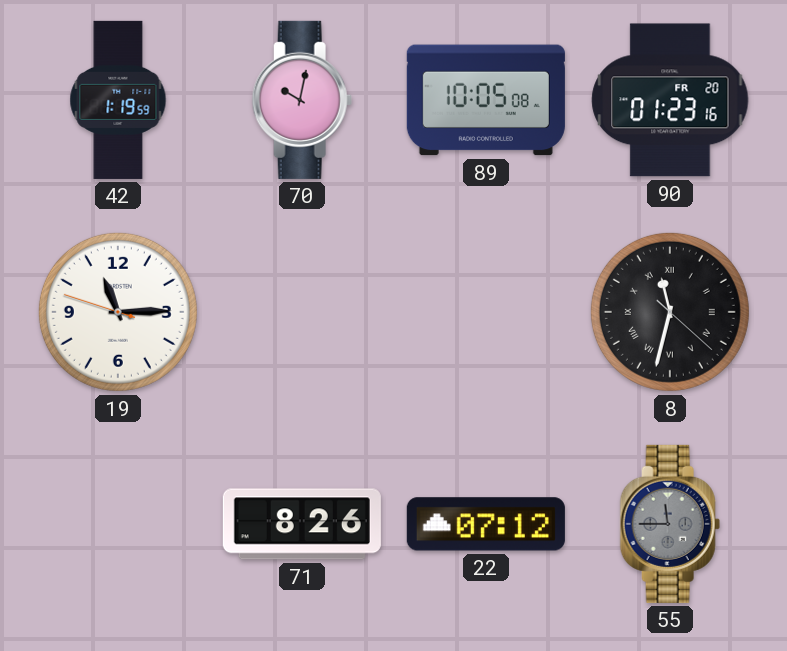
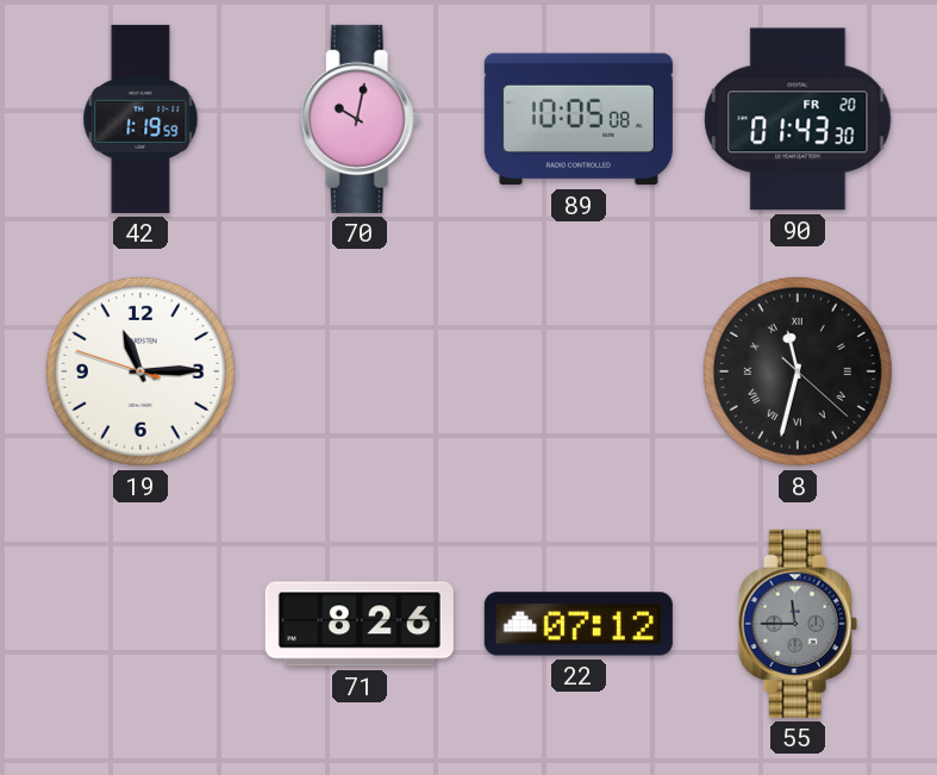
90: 01:23 -> 01:43
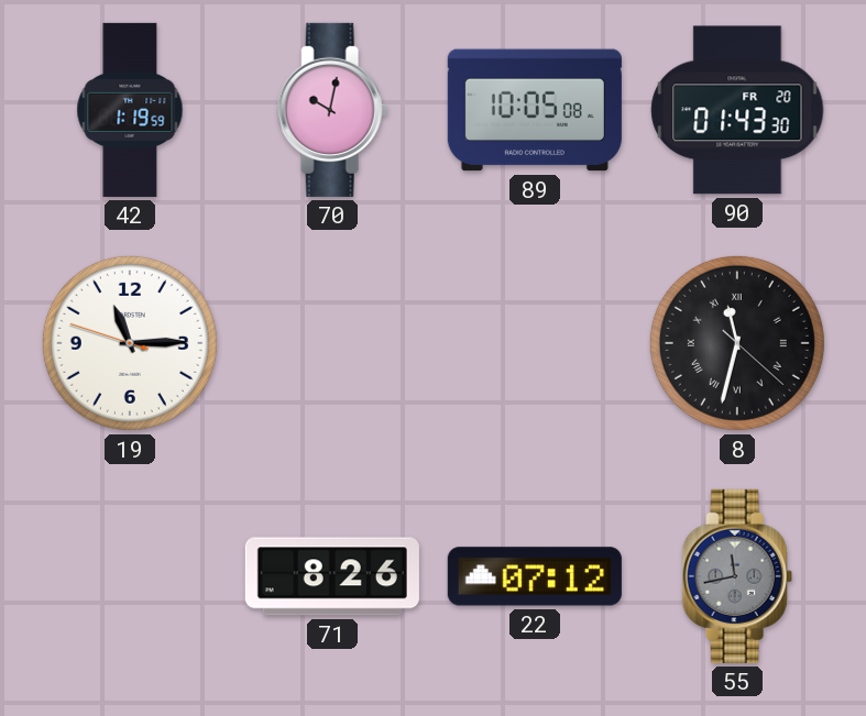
55: 11:45 -> 11:43
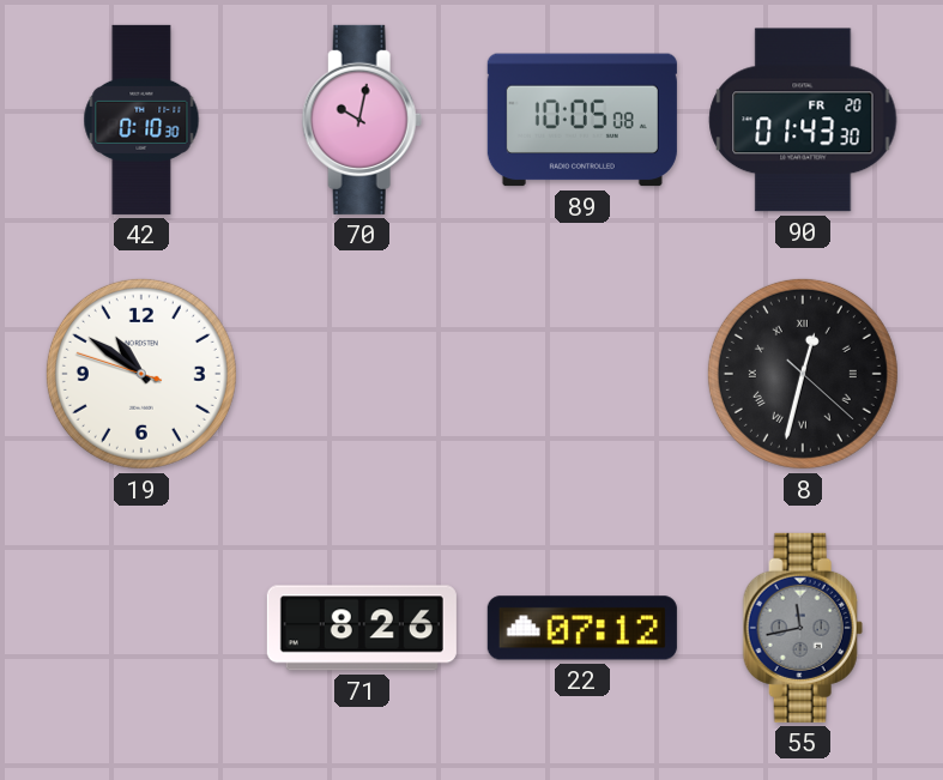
42: 1:19 -> 0:10
19: 11:14 -> 10:50
8: 11:32 -> 12:32
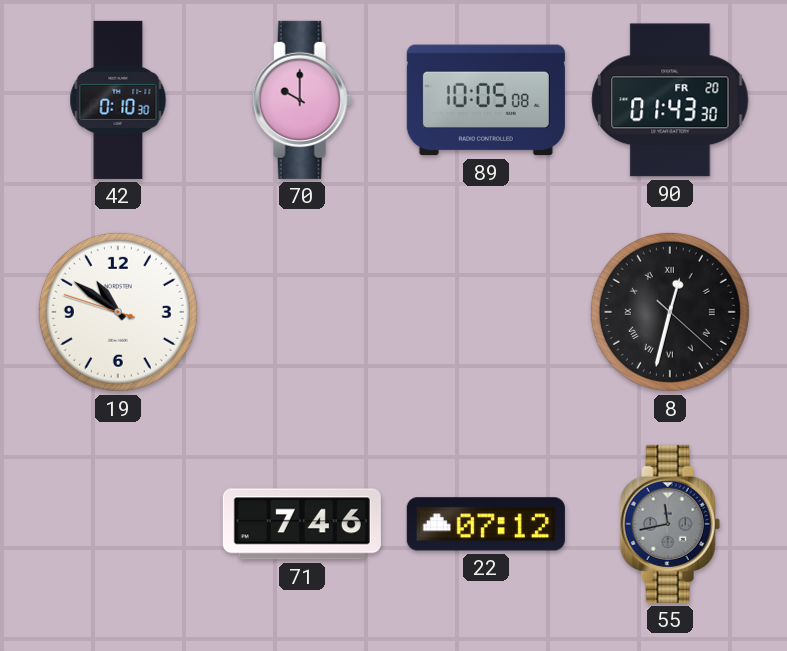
70: 10:02 -> 10:00
71: 8:26 -> 7:46
